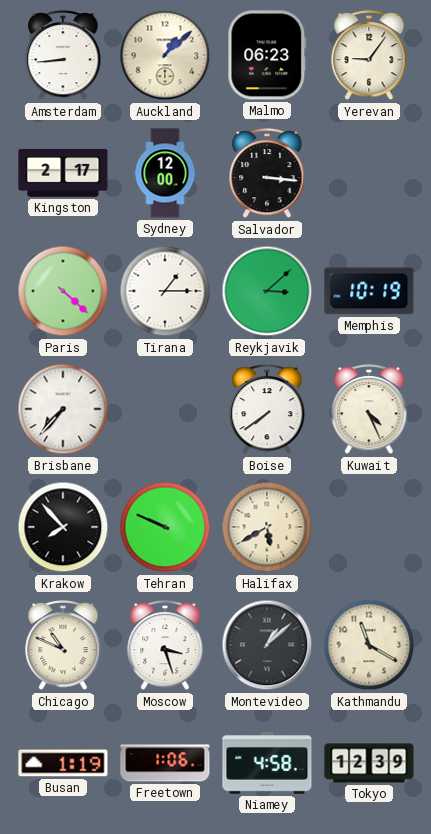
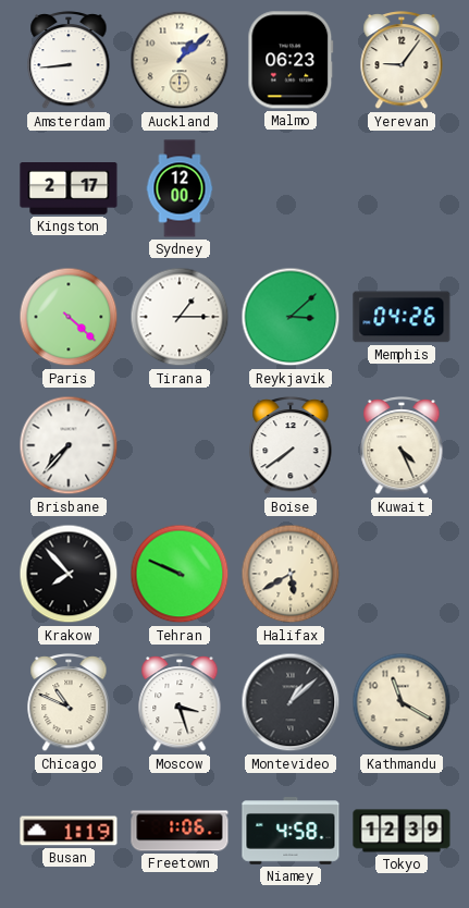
Salvador: 3:16 -> none
Memphis: 10:19 -> 04:26
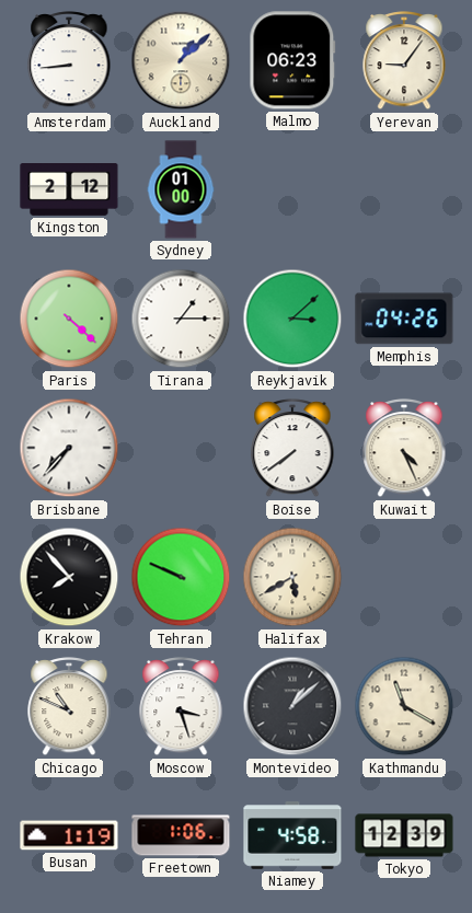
Kingston: 2:17 -> 2:12
Sydney: 12:00 -> 01:00
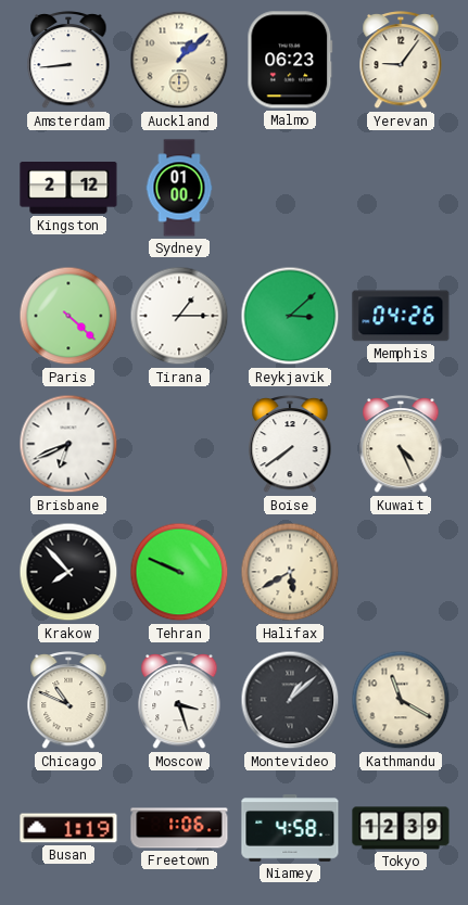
Brisbane: 7:37 -> 6:41
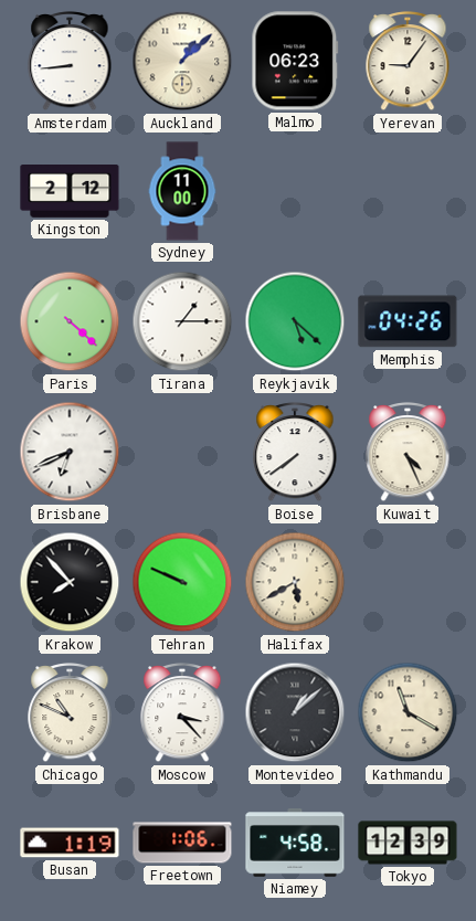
Sydney: 01:00 -> 11:00
Reykjavik: 3:08 -> 5:22
Moscow: 3:27 -> 3:23
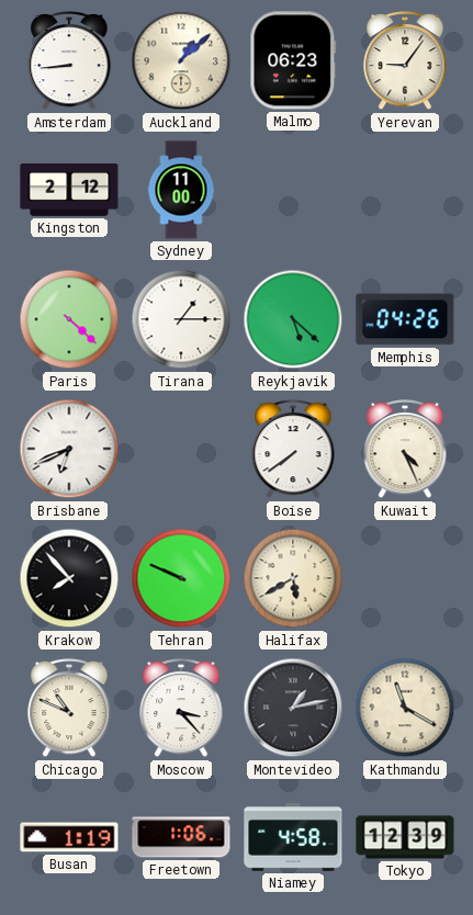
Montevideo: 1:08 -> 1:13
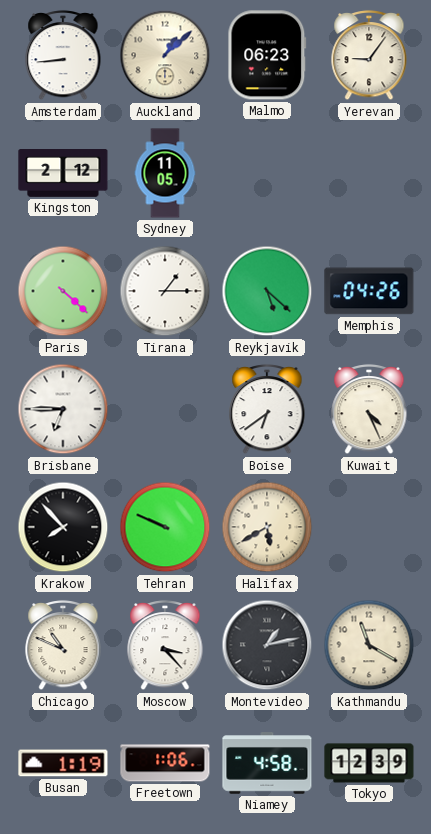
Sydney: 11:00 -> 11:05
Brisbane: 6:41 -> 6:45
Boise: 7:39 -> 6:39
